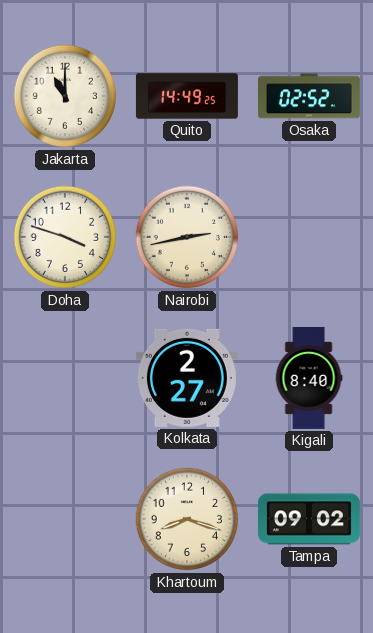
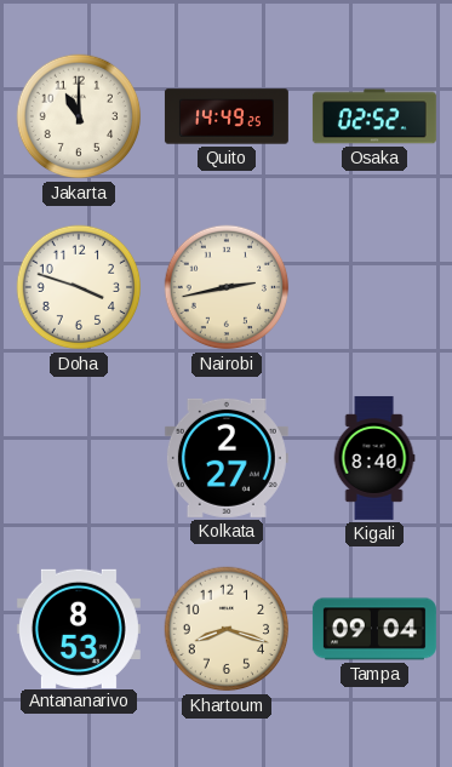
Antananarivo: none -> 8:53
Tampa: 09:02 -> 09:04
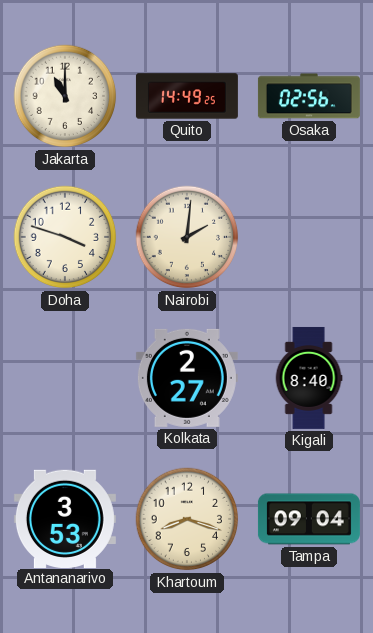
Osaka: 02:52 -> 02:56
Nairobi: 2:43 -> 2:01
Antananarivo: 8:53 -> 3:53
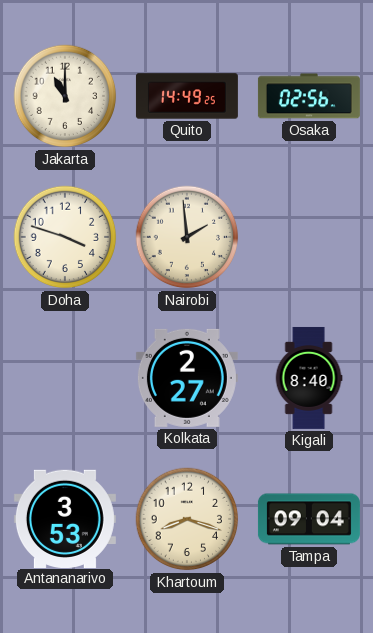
Nairobi: 2:01 -> 1:59
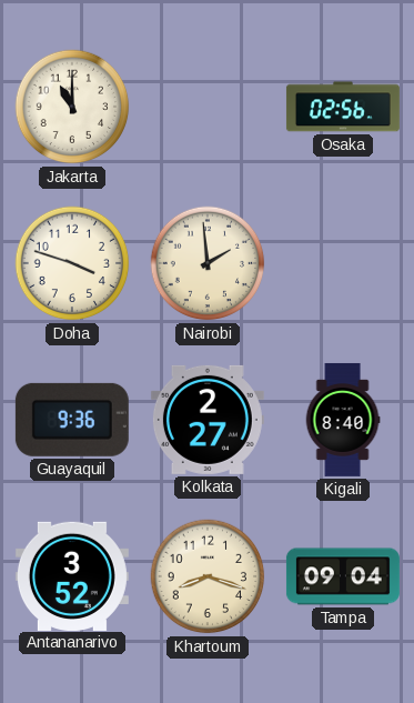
Quito: 14:49 -> none
Guayaquil: none -> 9:36
Antananarivo: 3:53 -> 3:52
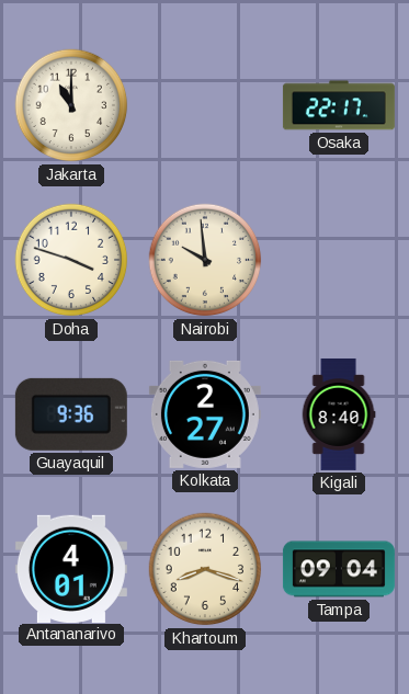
Osaka: 02:56 -> 22:17
Nairobi: 1:59 -> 9:59
Antananarivo: 3:52 -> 4:01
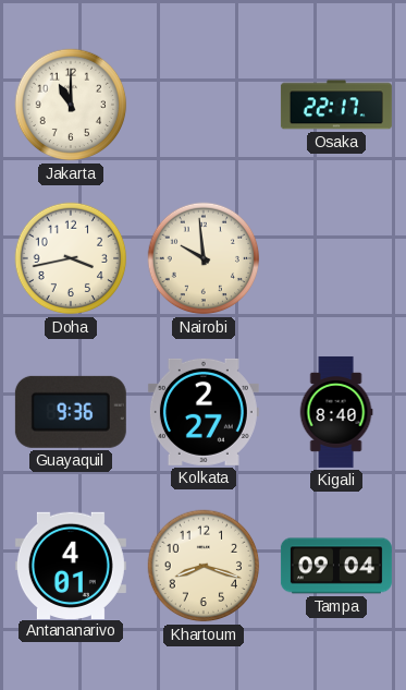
Doha: 3:48 -> 3:43
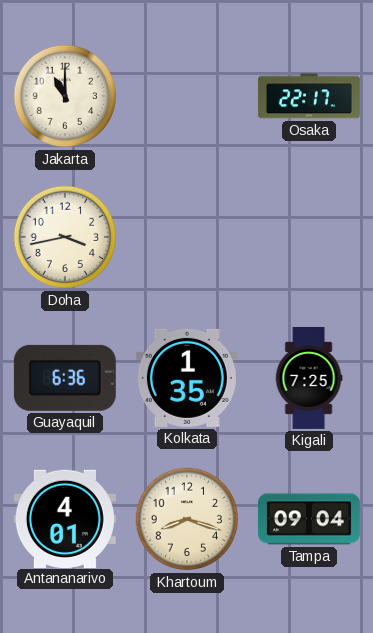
Nairobi: 9:59 -> none
Guayaquil: 9:36 -> 6:36
Kolkata: 2:27 -> 1:35
Kigali: 8:40 -> 7:25
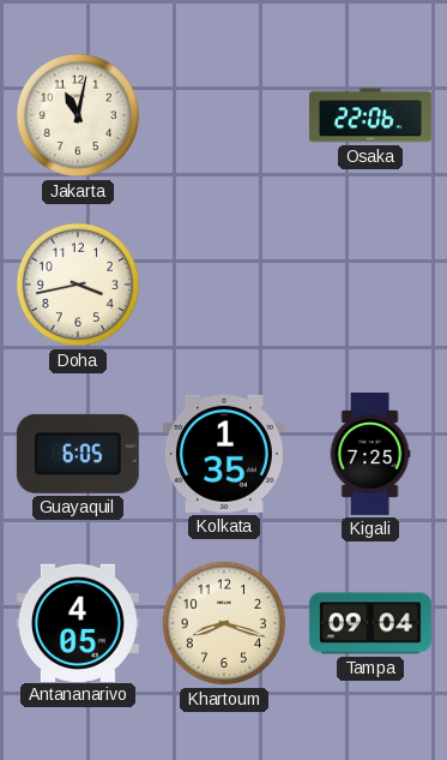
Jakarta: 11:00 -> 11:02
Osaka: 22:17 -> 22:06
Guayaquil: 6:36 -> 6:05
Antananarivo: 4:01 -> 4:05
